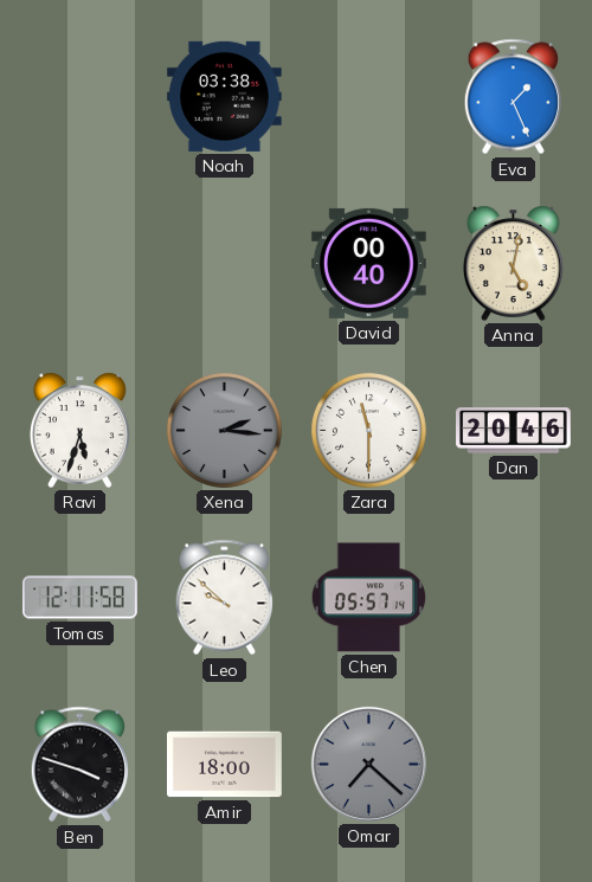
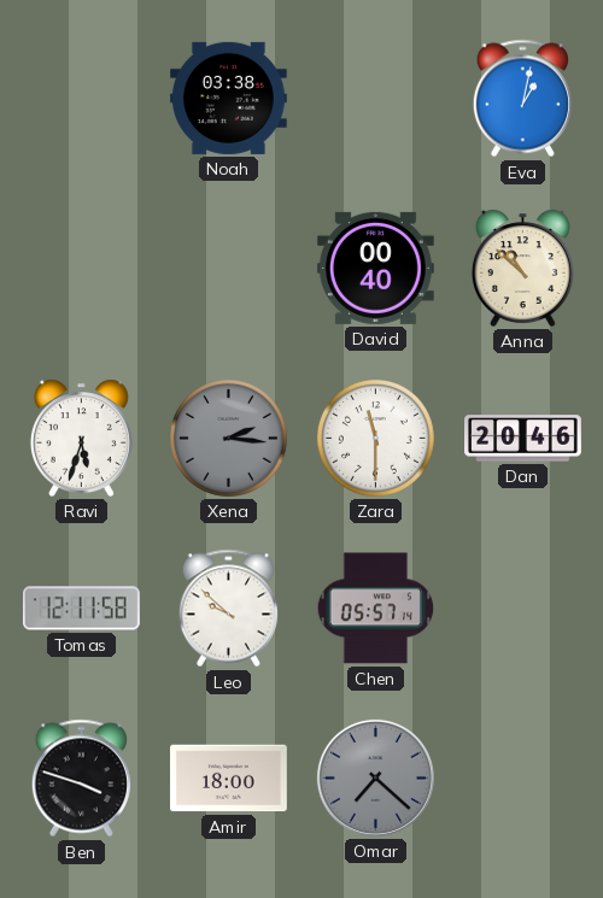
Eva: 1:26 -> 1:02
Anna: 5:02 -> 10:52
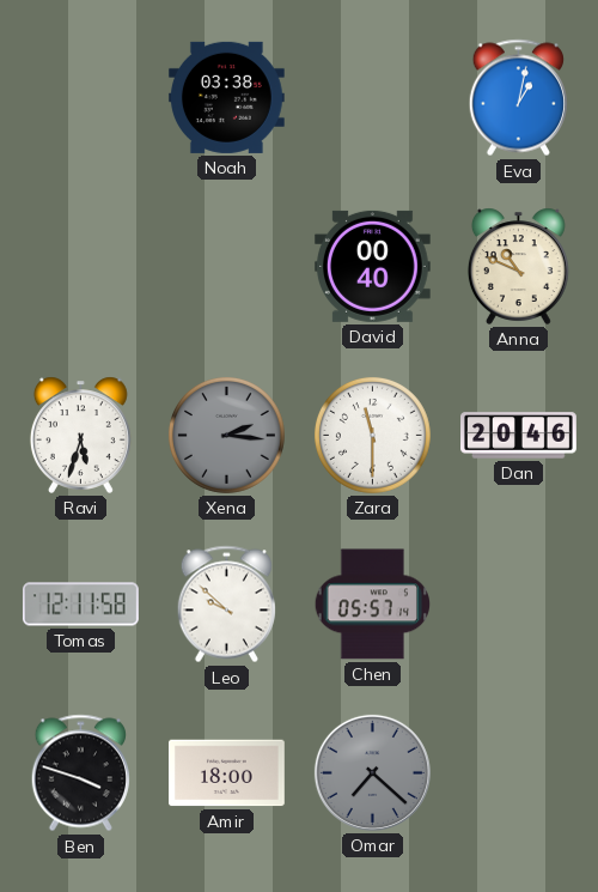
Anna: 10:52 -> 10:49
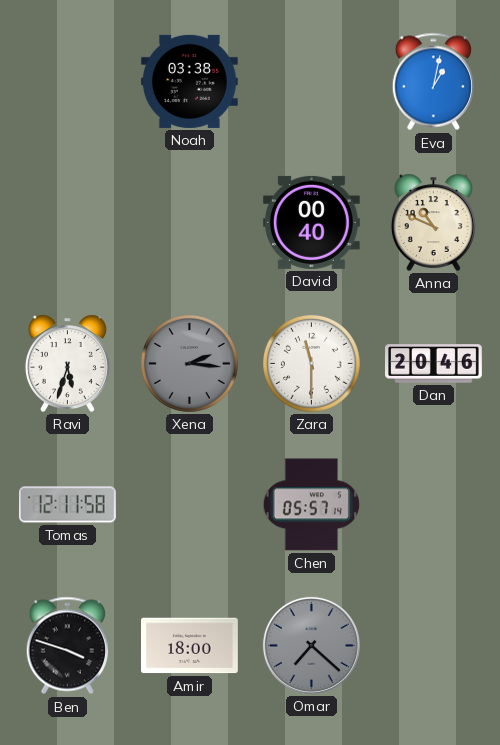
Leo: 9:52 -> none
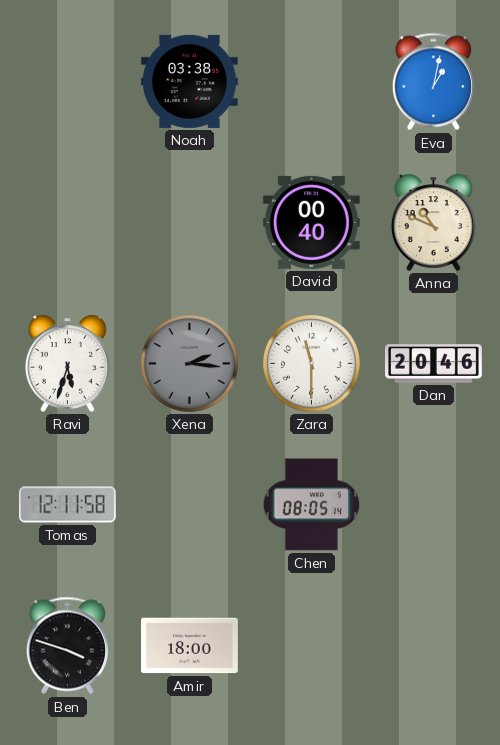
Chen: 05:57 -> 08:05
Omar: 7:22 -> none
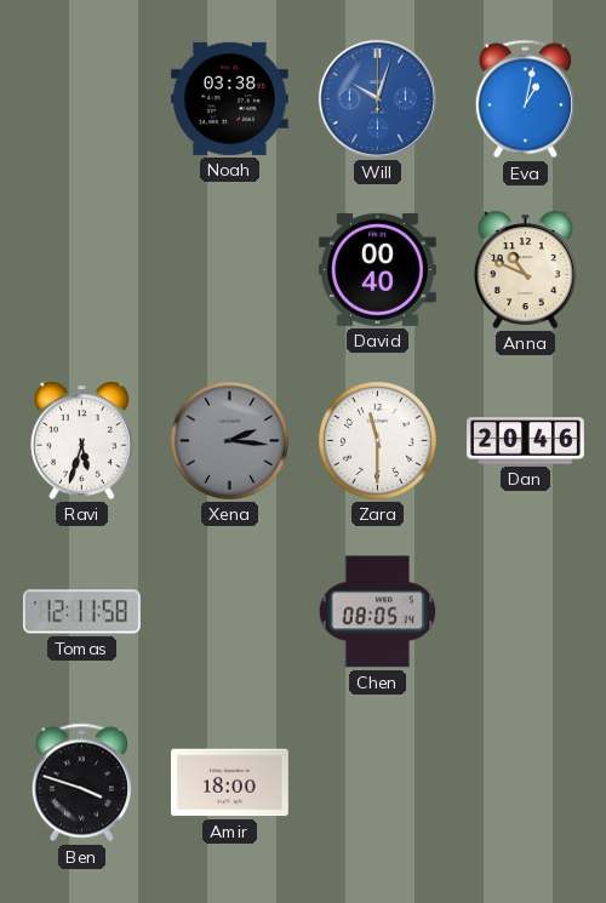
Will: none -> 10:03
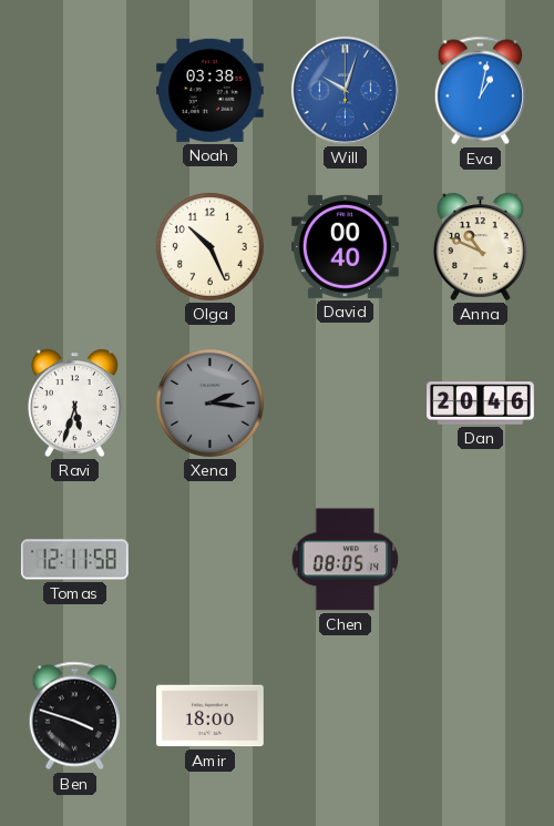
Olga: none -> 10:26
Zara: 11:30 -> none
